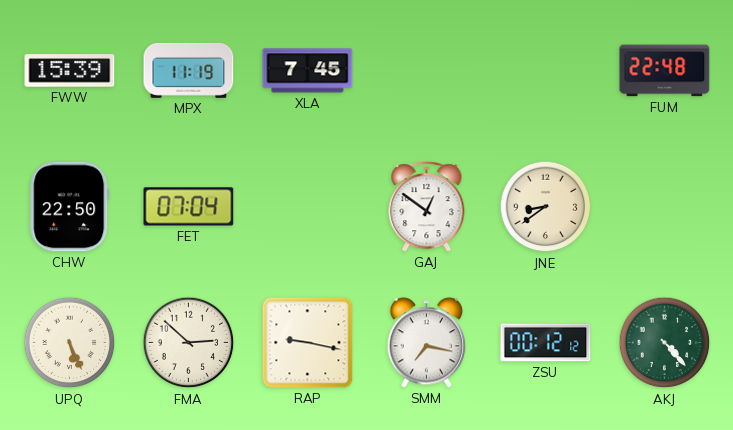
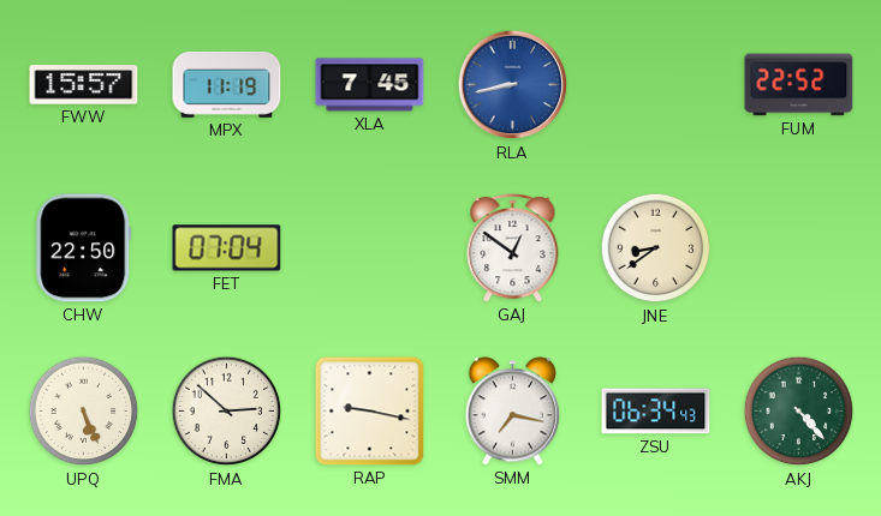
FWW: 15:39 -> 15:57
RLA: none -> 8:43
FUM: 22:48 -> 22:52
ZSU: 00:12 -> 06:34
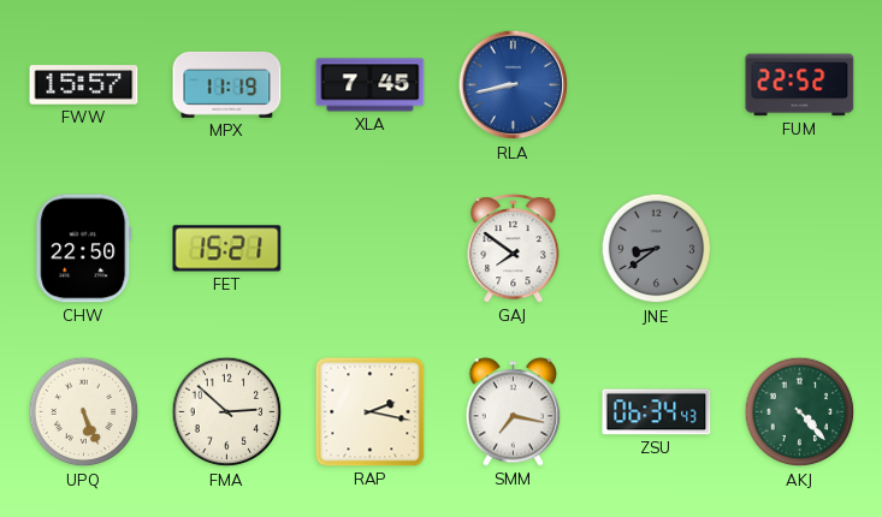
FET: 07:04 -> 15:21
GAJ: 12:51 -> 7:51
JNE dial: cream -> grey
RAP: 9:17 -> 2:17
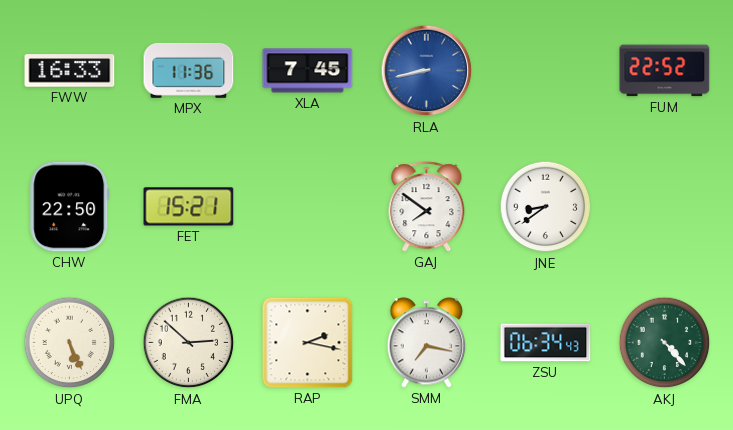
FWW: 15:57 -> 16:33
MPX: 11:19 -> 11:36
JNE dial: grey -> white
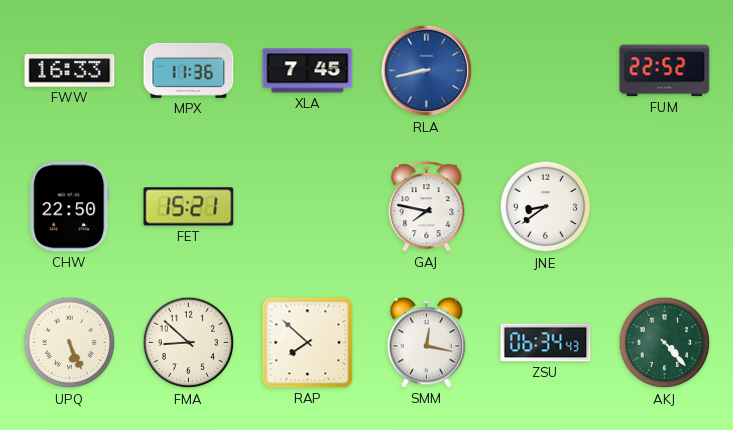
GAJ: 7:51 -> 7:47
FMA: 2:52 -> 8:52
RAP: 2:17 -> 7:52
SMM: 7:17 -> 12:17
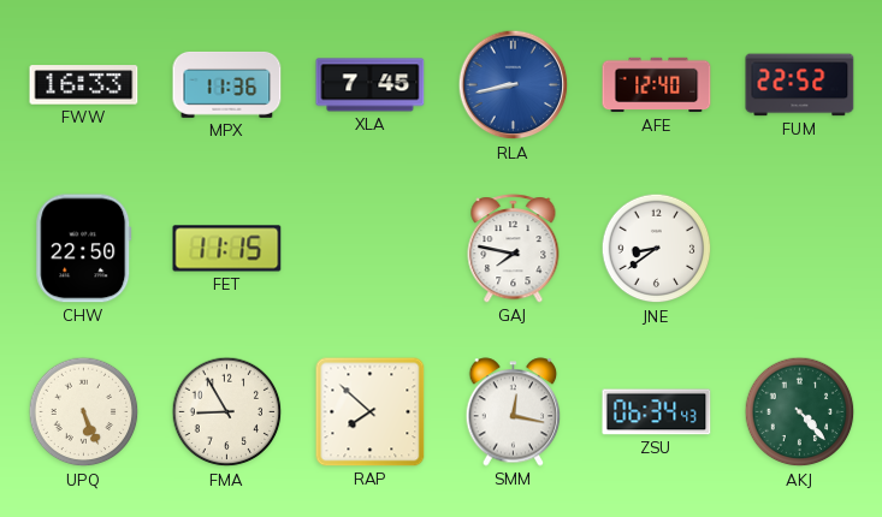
AFE: none -> 12:40
FET: 15:21 -> 11:15
FMA: 8:52 -> 8:55
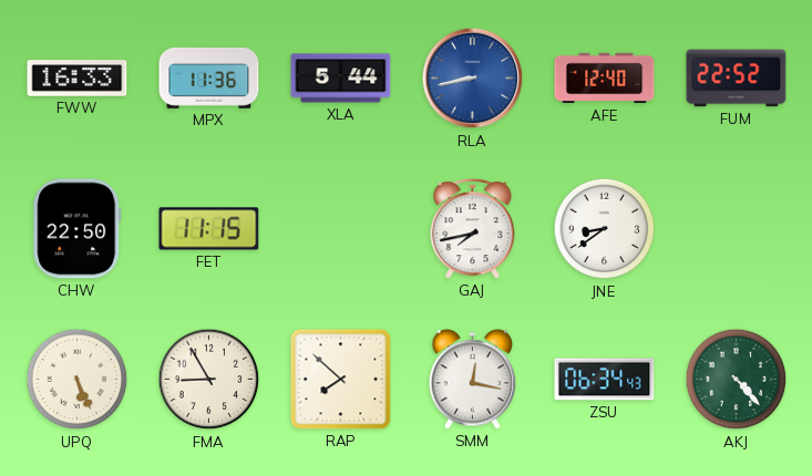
XLA: 7:45 -> 5:44
GAJ: 7:47 -> 7:43
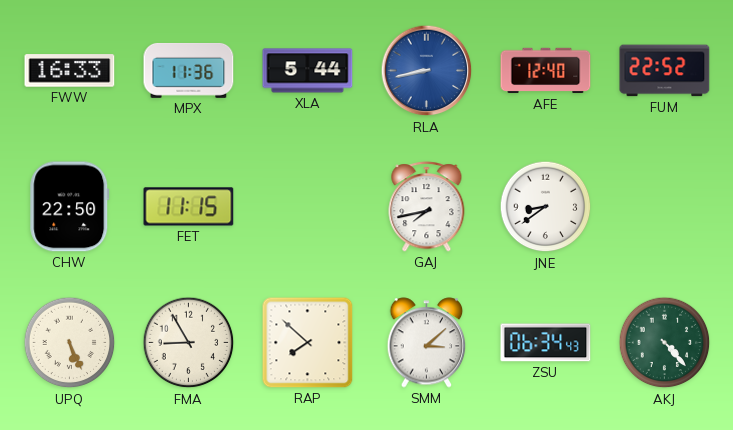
SMM: 12:17 -> 3:08
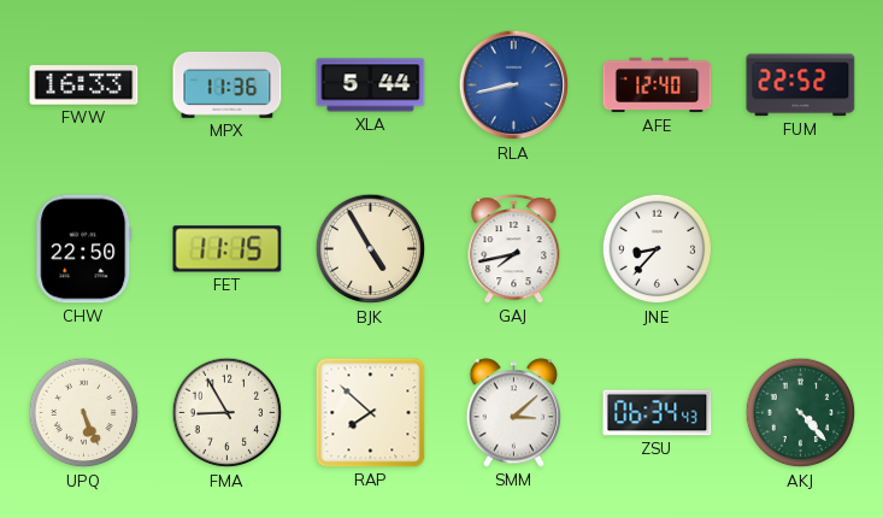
BJK: none -> 4:55
JNE: 8:39 -> 8:37
